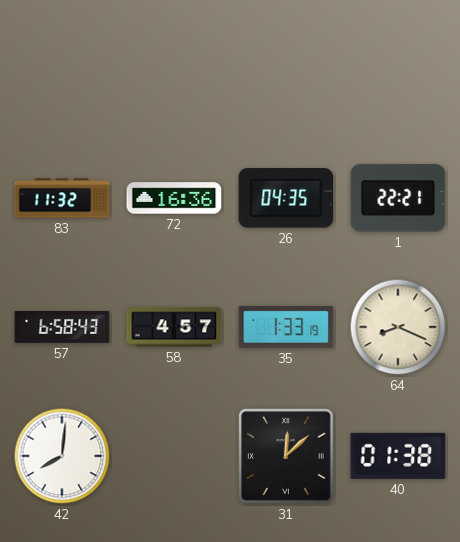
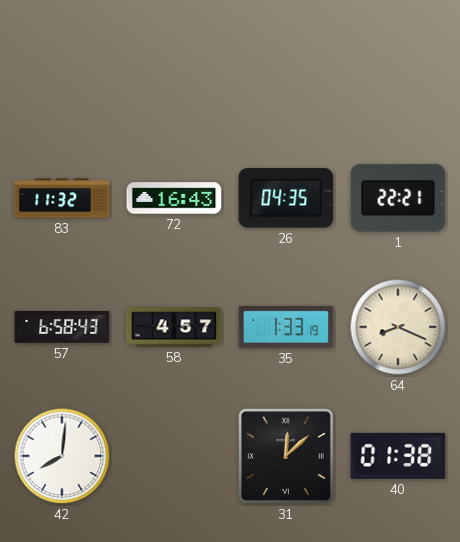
72: 16:36 -> 16:43
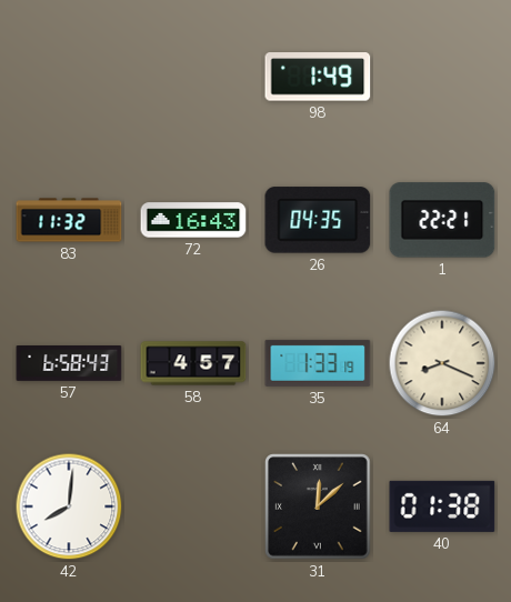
98: none -> 1:49
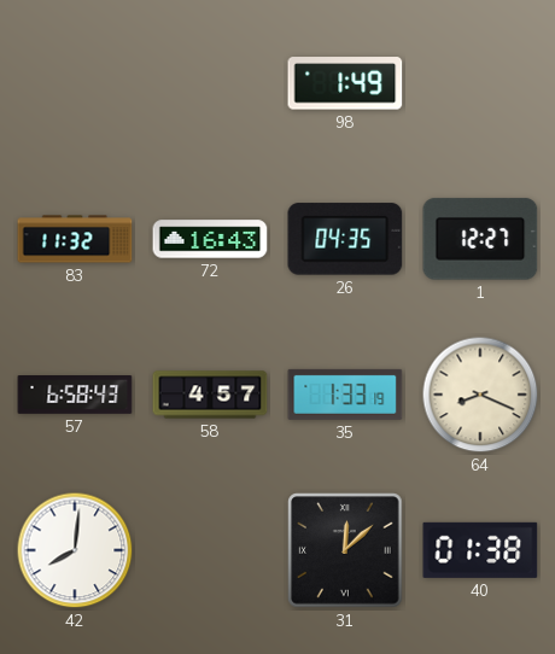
1: 22:21 -> 12:27
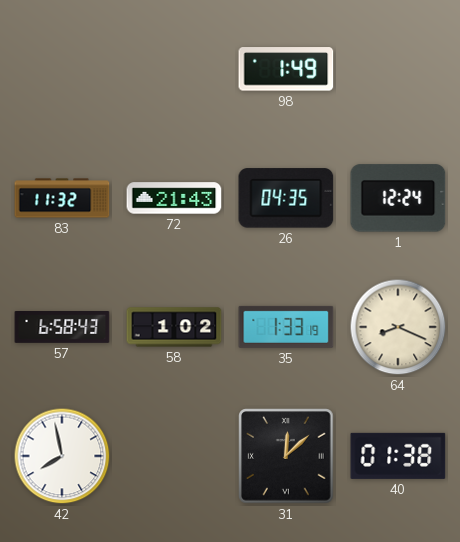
72: 16:43 -> 21:43
1: 12:27 -> 12:24
58: 4:57 -> 1:02
42: 8:01 -> 7:58
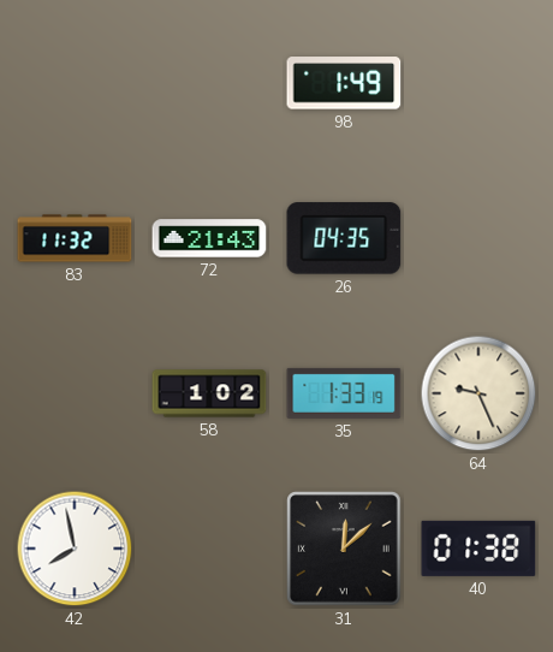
1: 12:24 -> none
57: 6:58 -> none
64: 8:19 -> 9:26
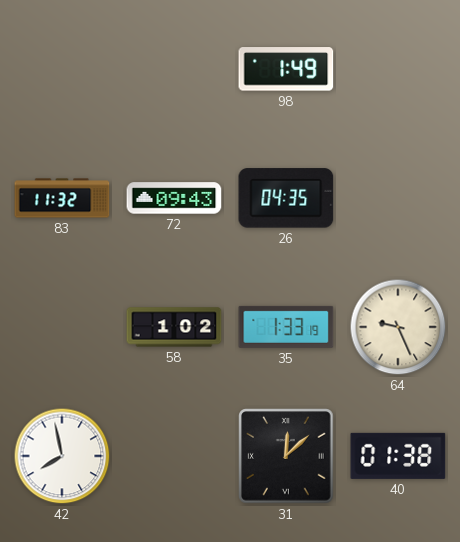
72: 21:43 -> 09:43
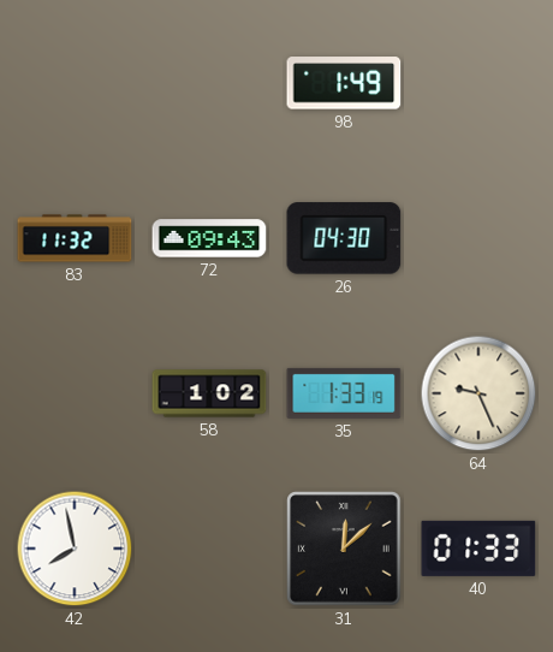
26: 04:35 -> 04:30
40: 01:38 -> 01:33
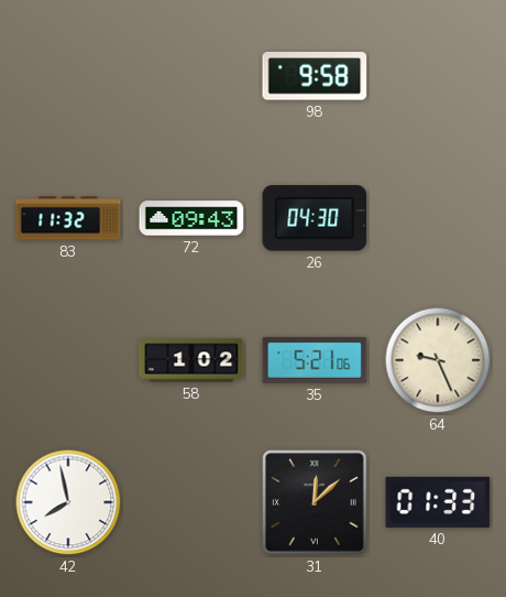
98: 1:49 -> 9:58
35: 1:33 -> 5:21
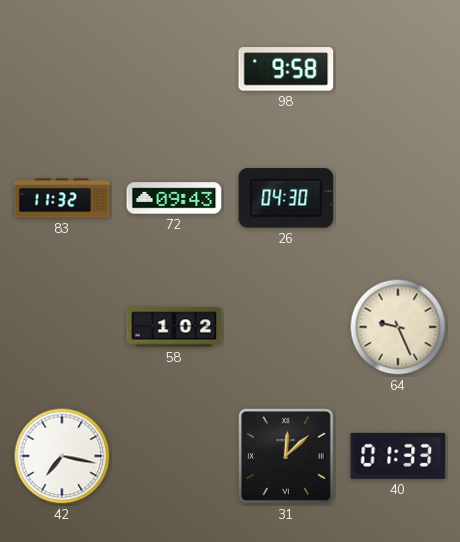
35: 5:21 -> none
42: 7:58 -> 7:17
